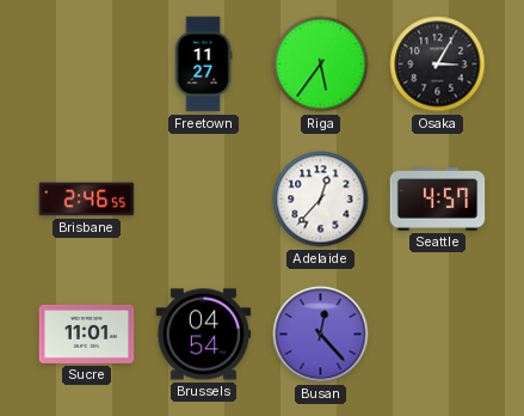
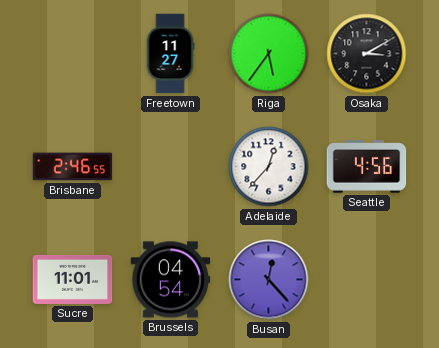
Osaka: 3:05 -> 3:10
Seattle: 4:57 -> 4:56
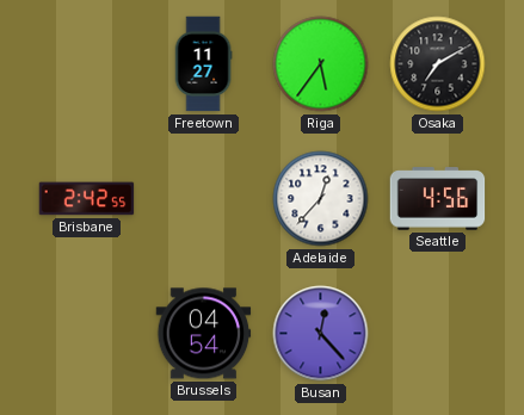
Osaka: 3:10 -> 7:10
Brisbane: 2:46 -> 2:42
Sucre: 11:01 -> none
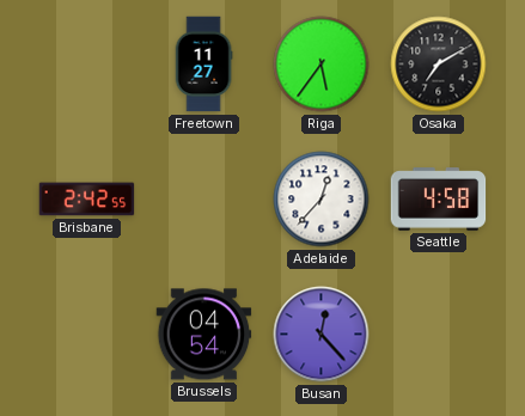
Seattle: 4:56 -> 4:58
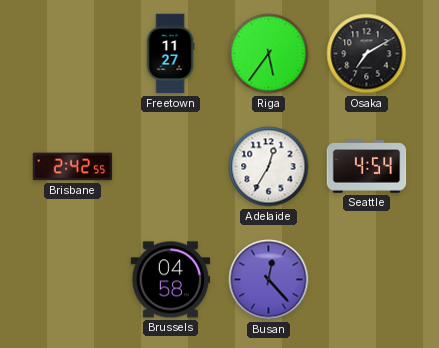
Adelaide: 12:37 -> 12:35
Seattle: 4:58 -> 4:54
Brussels: 04:54 -> 04:58
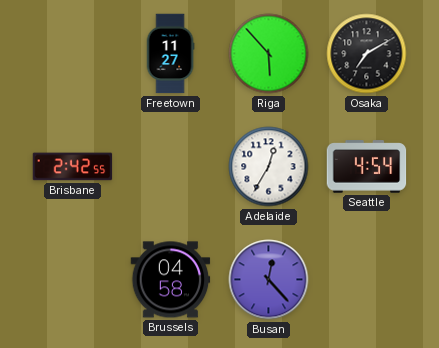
Riga: 5:36 -> 5:53
